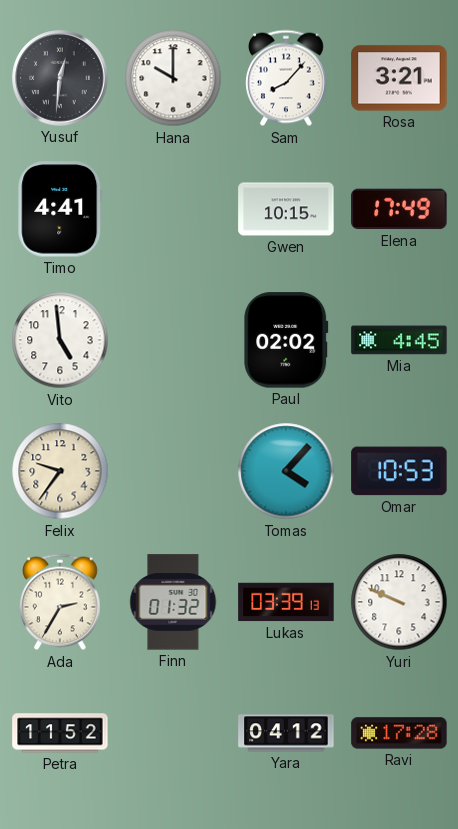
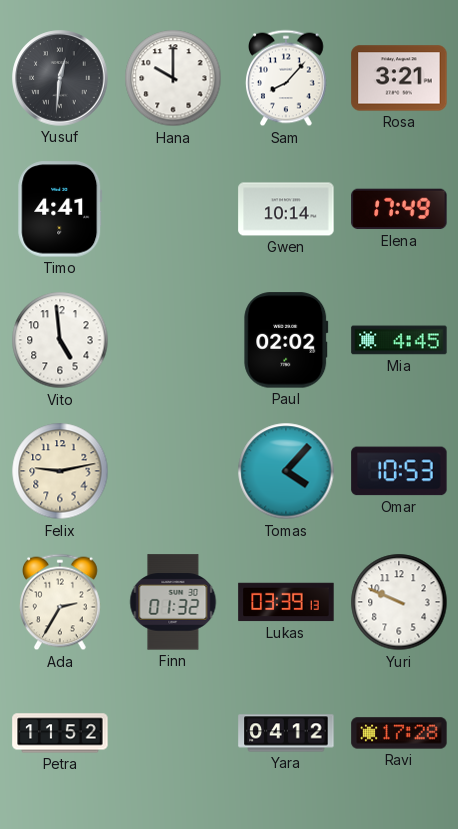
Gwen: 10:15 -> 10:14
Felix: 9:36 -> 9:13
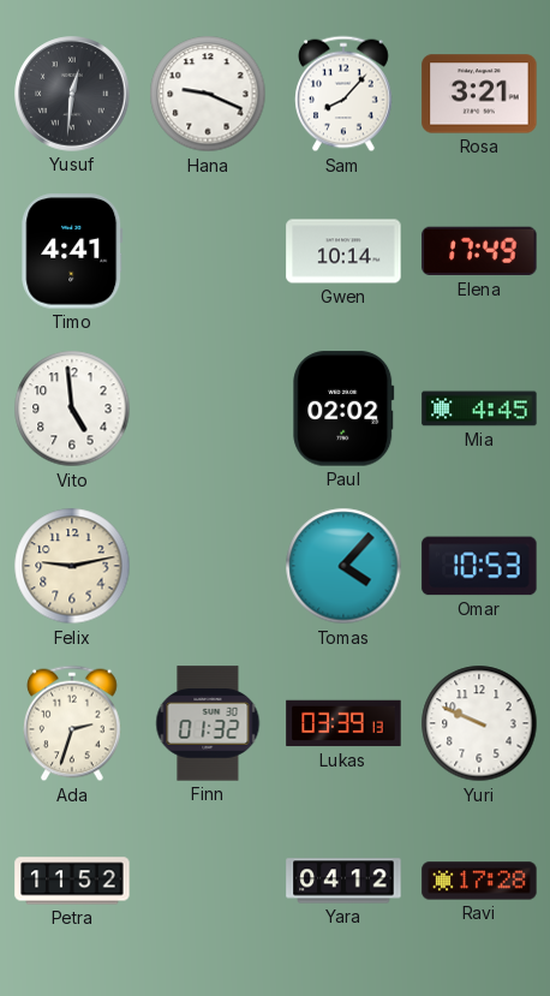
Hana: 10:00 -> 9:19
Ada: 2:35 -> 2:33
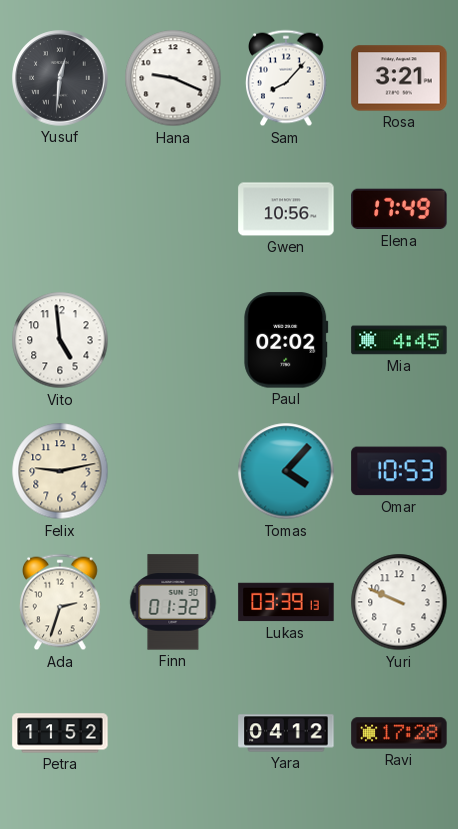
Timo: 4:41 -> none
Gwen: 10:14 -> 10:56
